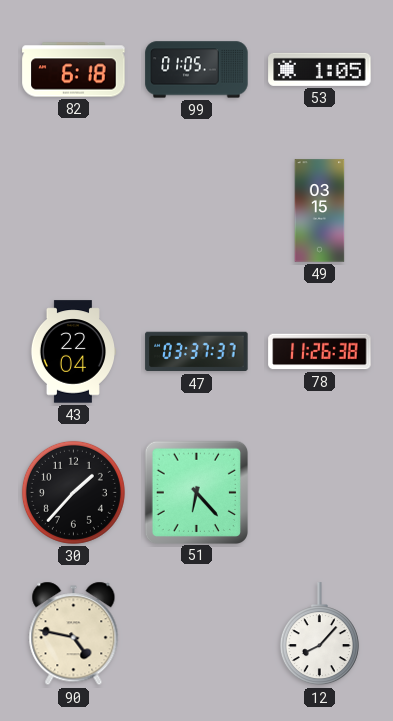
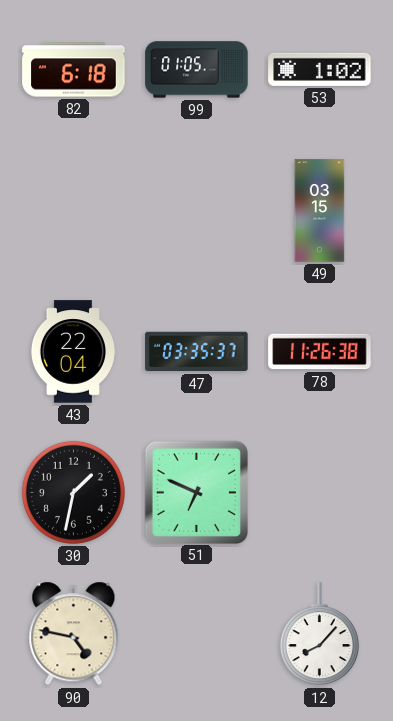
53: 1:05 -> 1:02
47: 03:37 -> 03:35
30: 1:37 -> 1:32
51: 6:23 -> 6:49
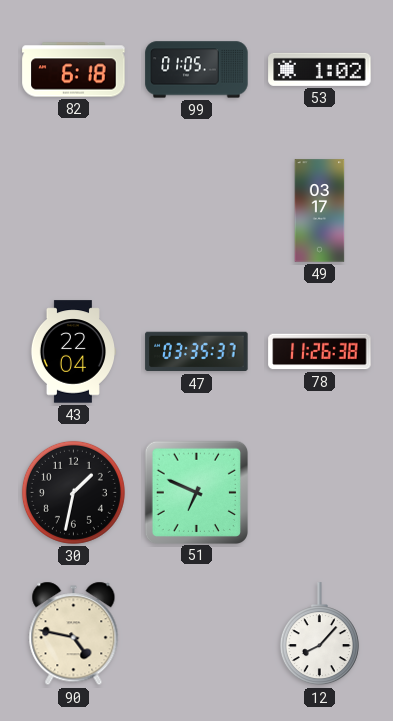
49: 03:15 -> 03:17
